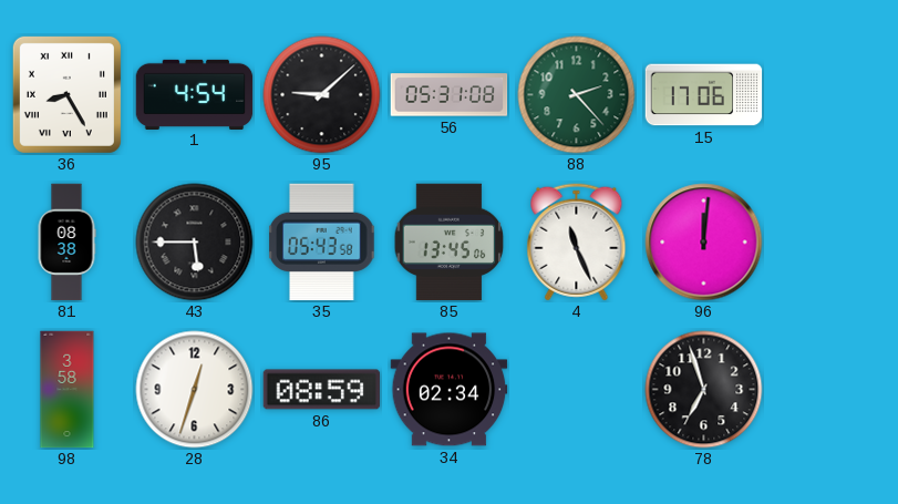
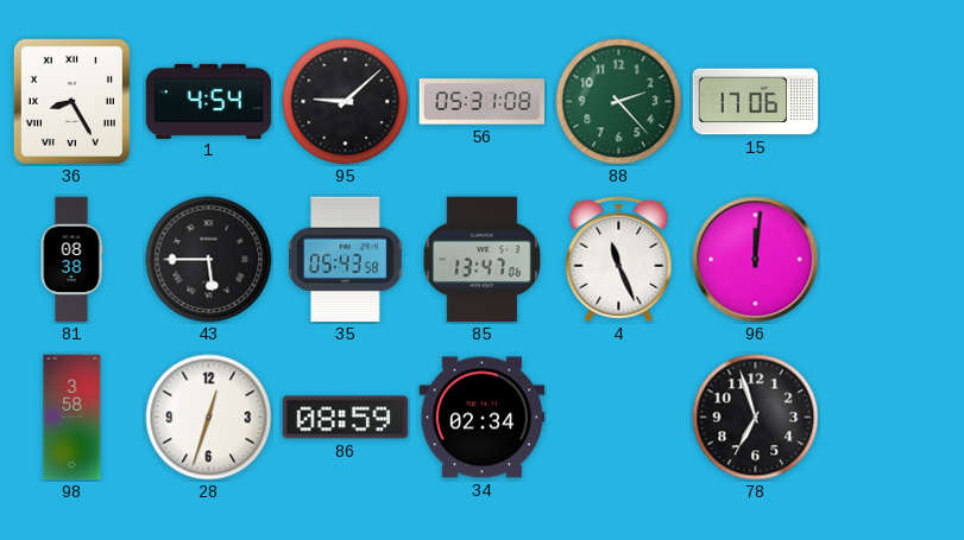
85: 13:45 -> 13:47
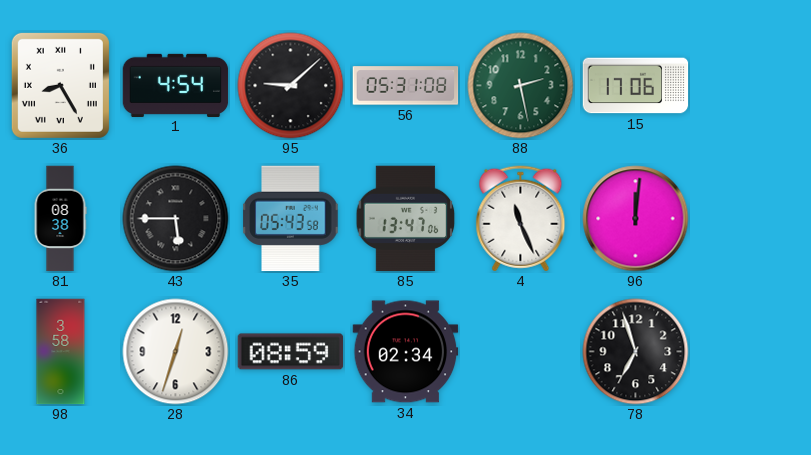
88: 2:23 -> 2:28
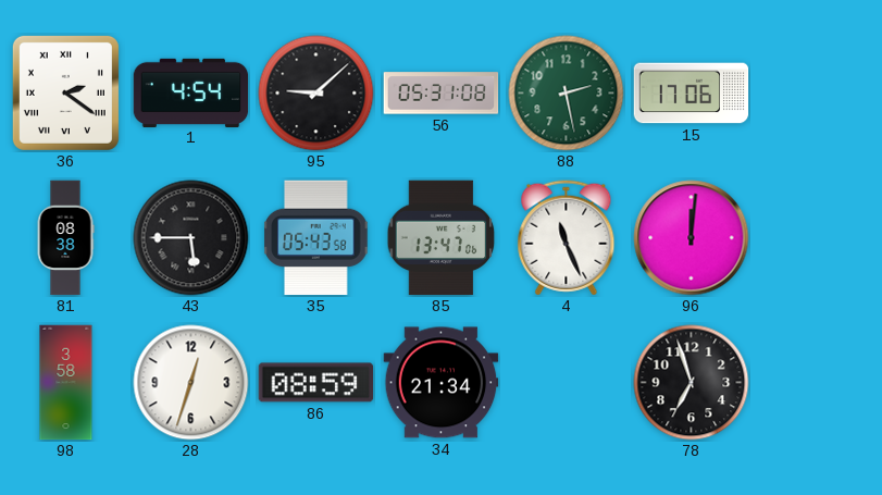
36: 8:25 -> 2:21
34: 02:34 -> 21:34
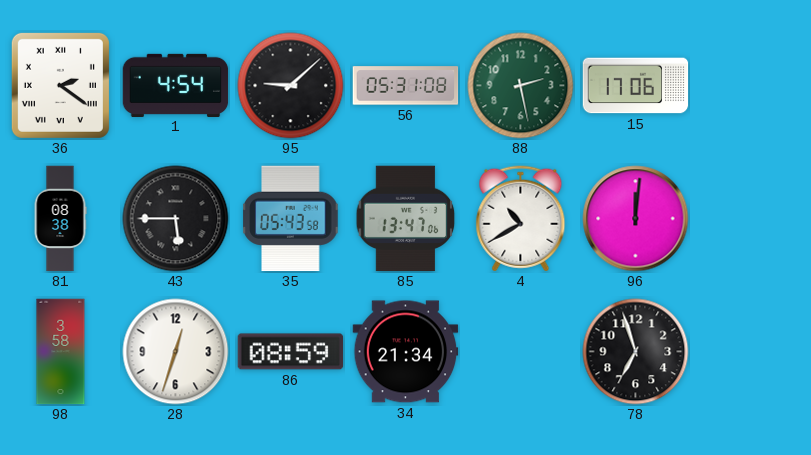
4: 11:26 -> 10:40
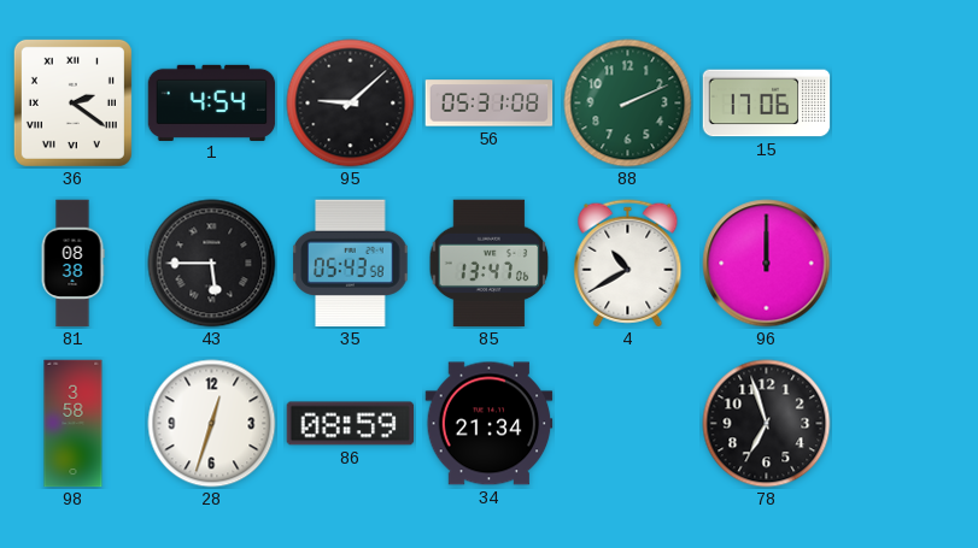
88: 2:28 -> 2:11
96: 12:01 -> 12:00
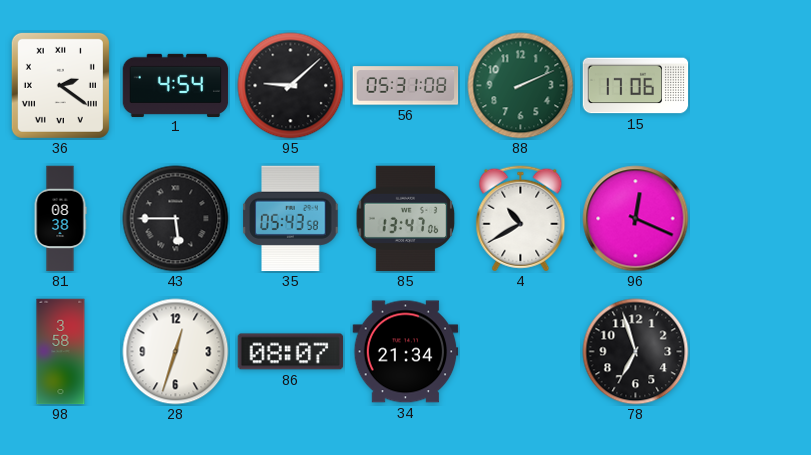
96: 12:00 -> 12:19
86: 08:59 -> 08:07
